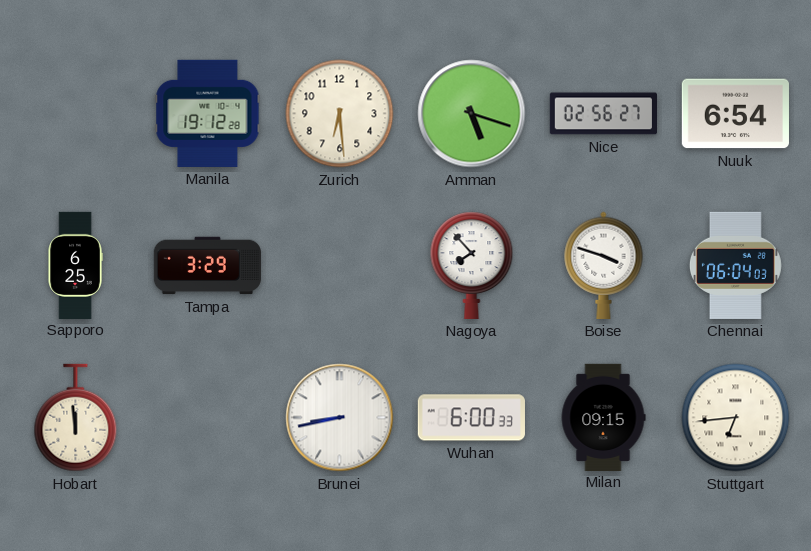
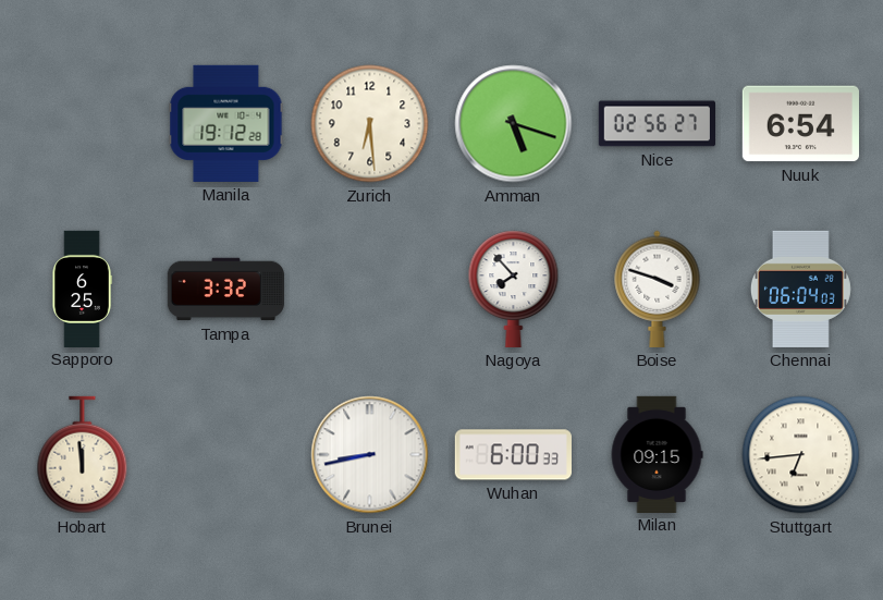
Tampa: 3:29 -> 3:32
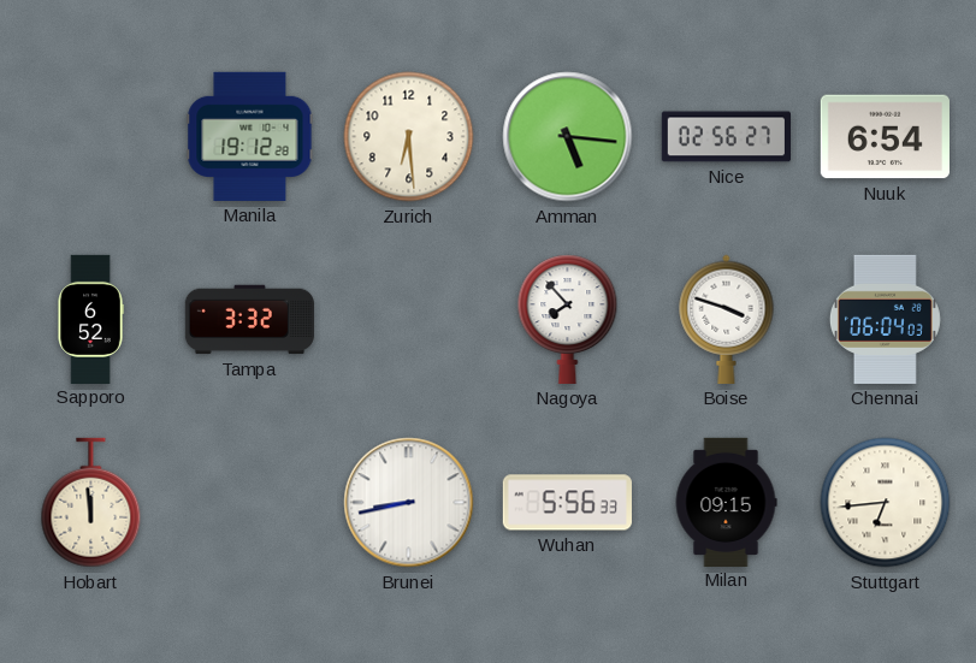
Amman: 5:18 -> 5:16
Sapporo: 6:25 -> 6:52
Wuhan: 6:00 -> 5:56
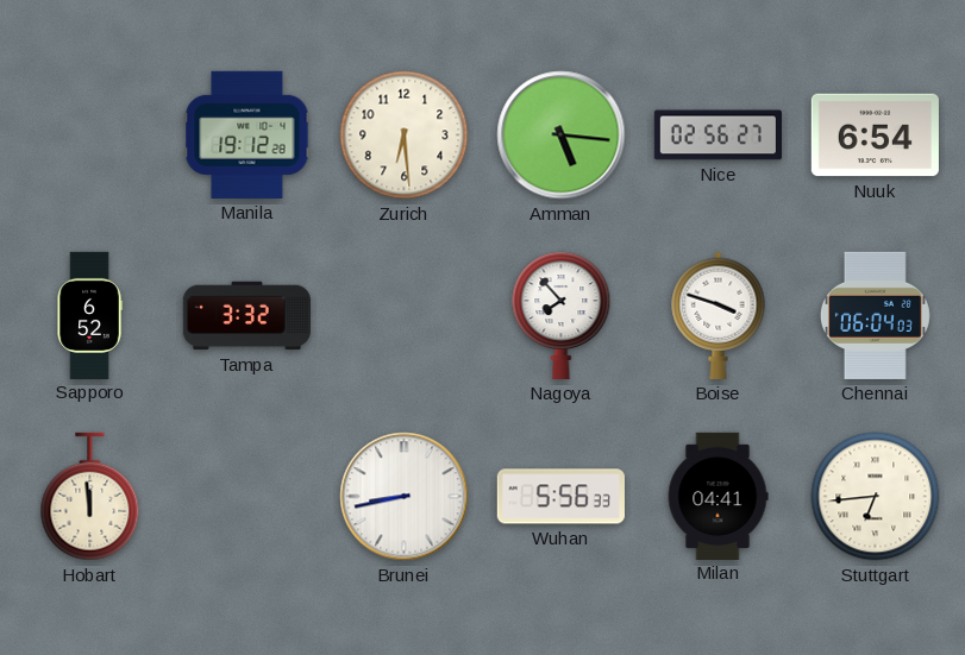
Milan: 09:15 -> 04:41
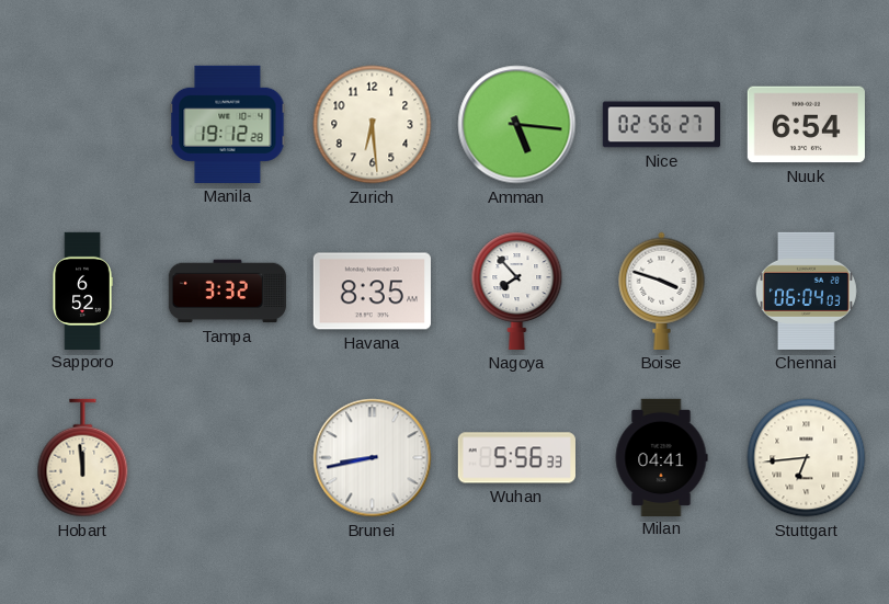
Havana: none -> 8:35
